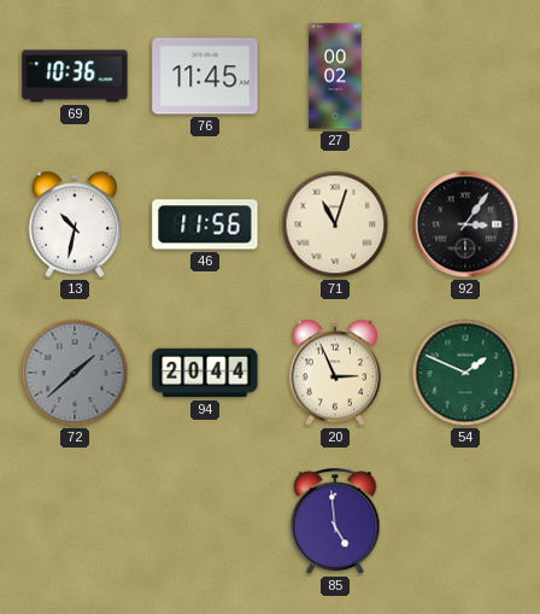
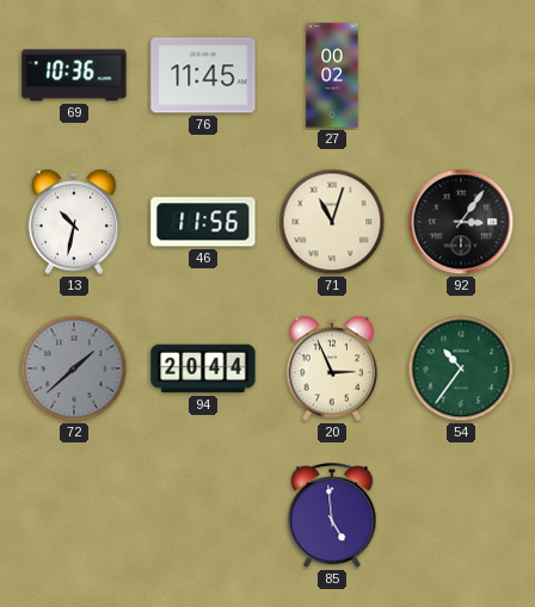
54: 1:49 -> 10:36
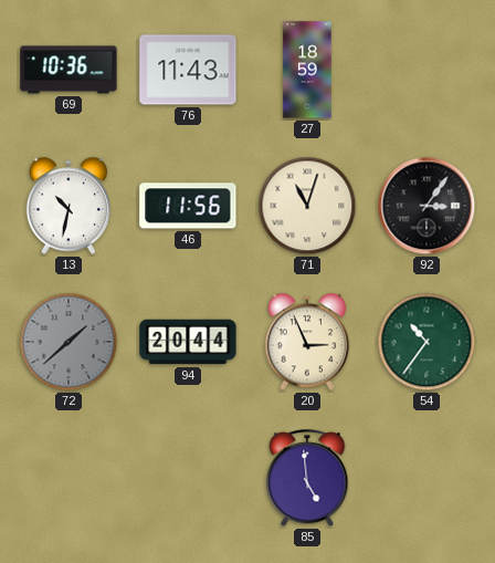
76: 11:45 -> 11:43
27: 00:02 -> 18:59
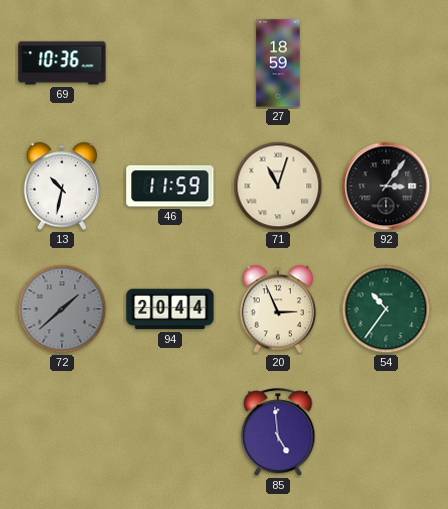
76: 11:43 -> none
46: 11:56 -> 11:59
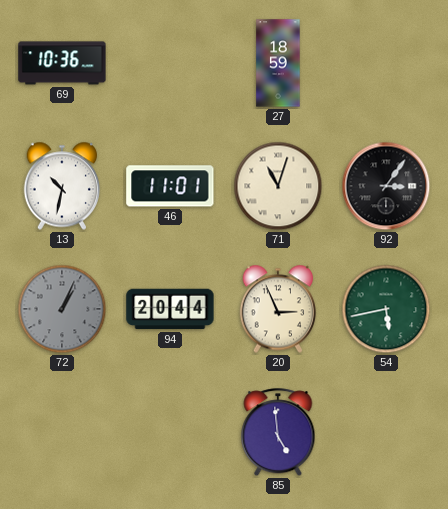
46: 11:59 -> 11:01
72: 1:38 -> 1:04
54: 10:36 -> 5:43
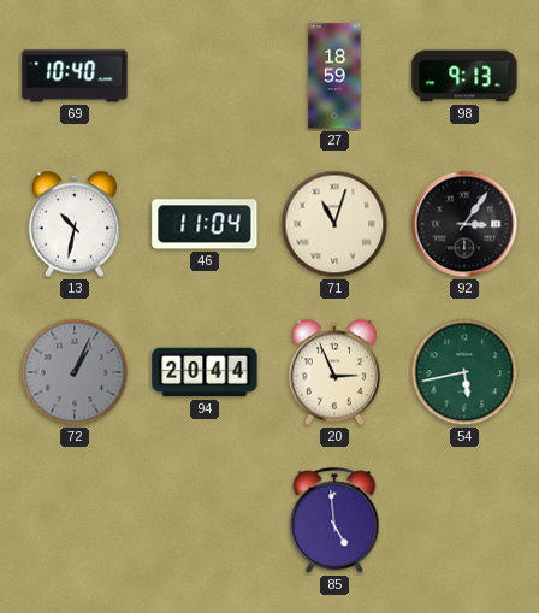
69: 10:36 -> 10:40
98: none -> 9:13
46: 11:01 -> 11:04
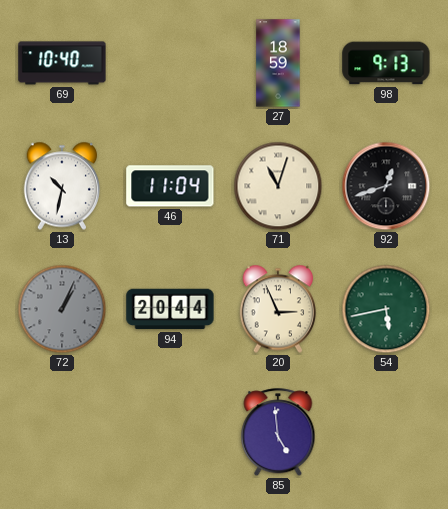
92: 3:06 -> 12:42
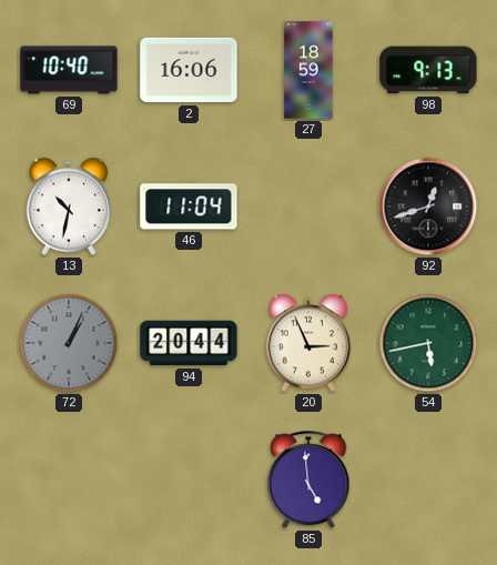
2: none -> 16:06
71: 11:03 -> none
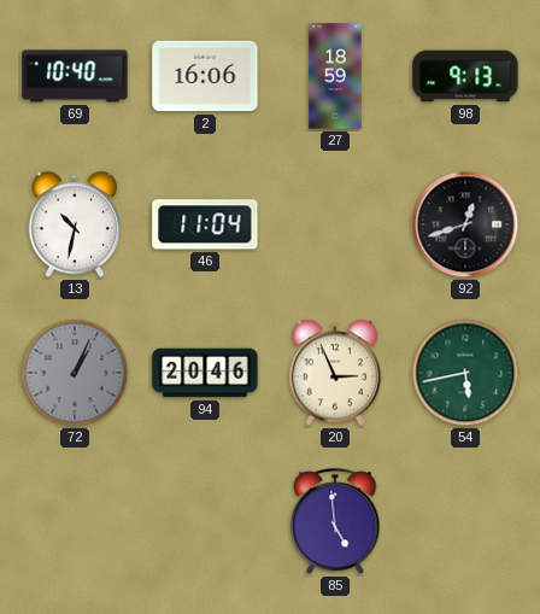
94: 20:44 -> 20:46
